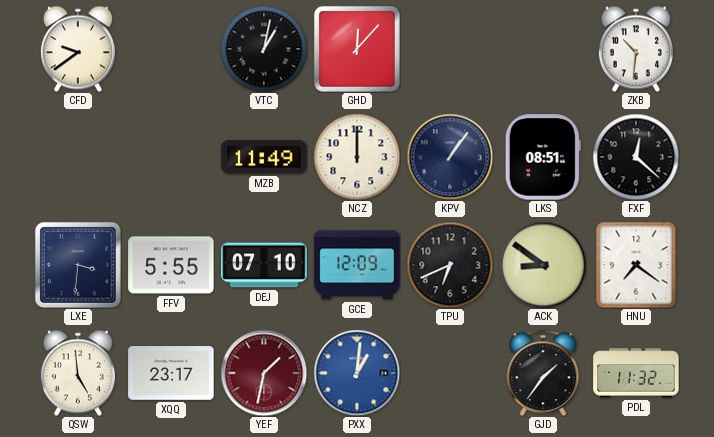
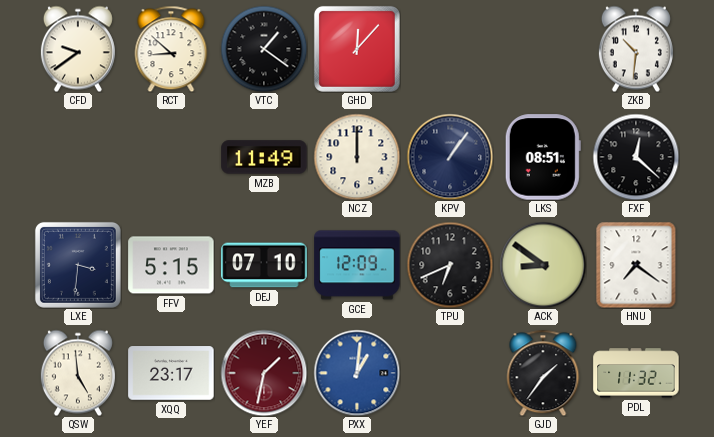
RCT: none -> 8:52
VTC: 1:02 -> 1:21
FFV: 5:55 -> 5:15
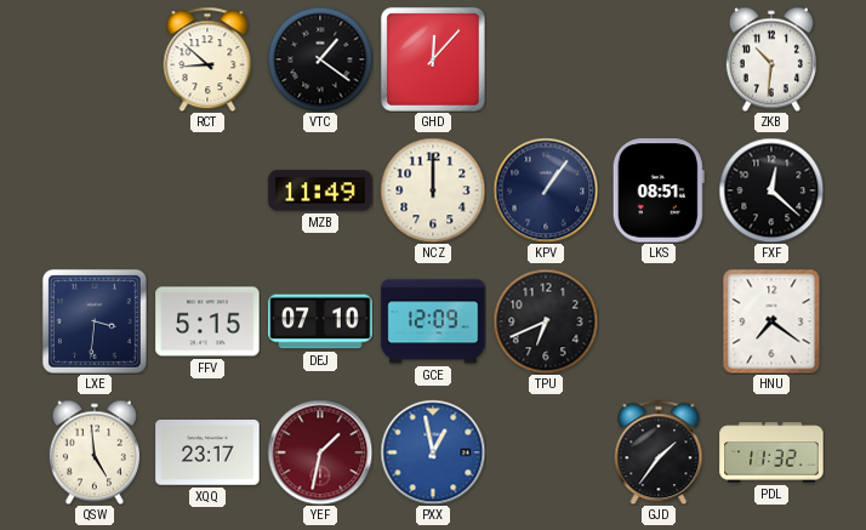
CFD: 9:39 -> none
ACK: 8:51 -> none
PXX: 1:01 -> 12:58
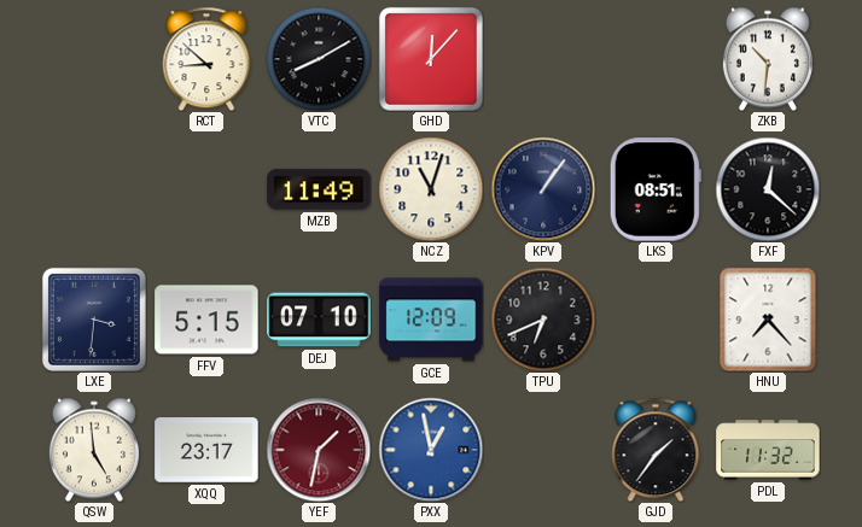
VTC: 1:21 -> 8:10
NCZ: 12:00 -> 11:03
HNU: 7:21 -> 7:23
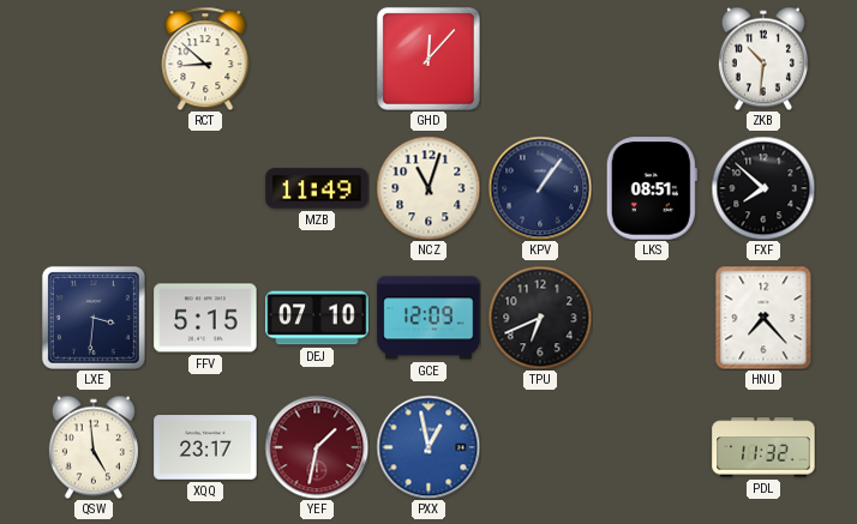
VTC: 8:10 -> none
FXF: 12:22 -> 7:52
GJD: 1:36 -> none
